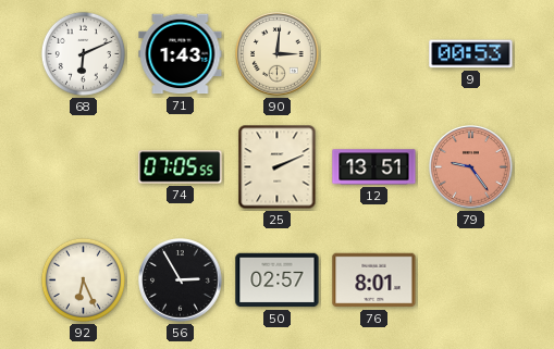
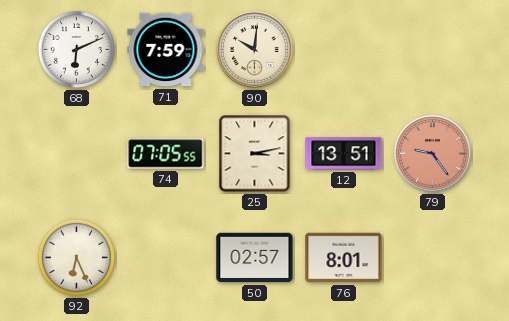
71: 1:43 -> 7:59
90: 3:01 -> 10:01
9: 00:53 -> none
25: 2:11 -> 3:13
56: 2:55 -> none
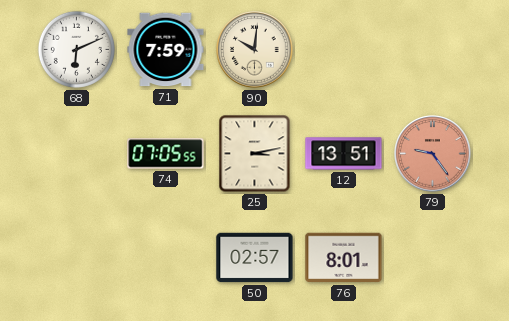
92: 6:26 -> none
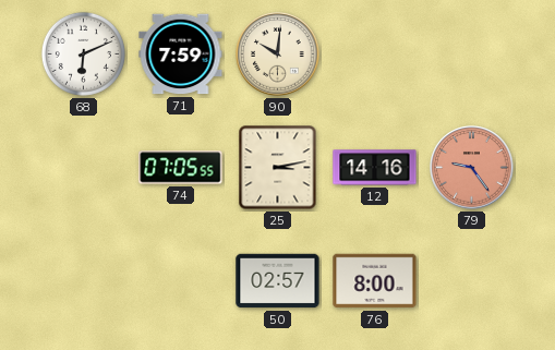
12: 13:51 -> 14:16
76: 8:01 -> 8:00
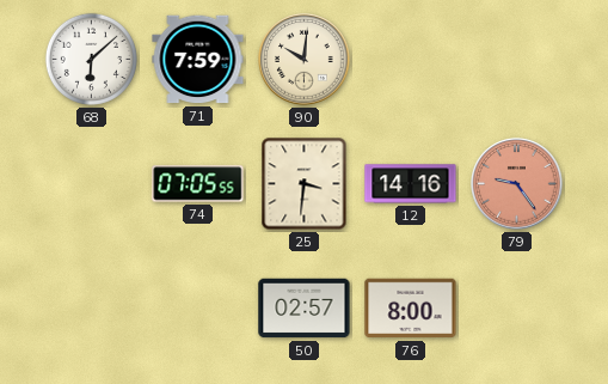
68: 6:11 -> 6:08
25: 3:13 -> 3:31
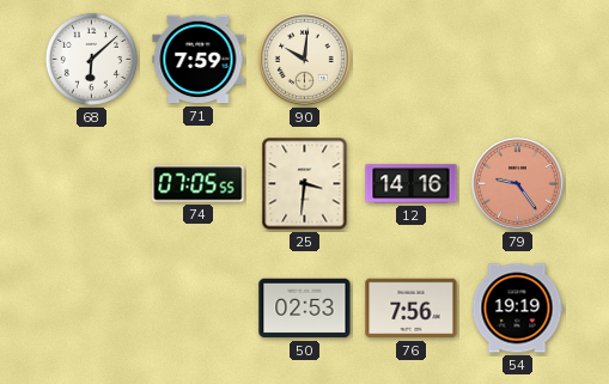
50: 02:57 -> 02:53
76: 8:00 -> 7:56
54: none -> 19:19
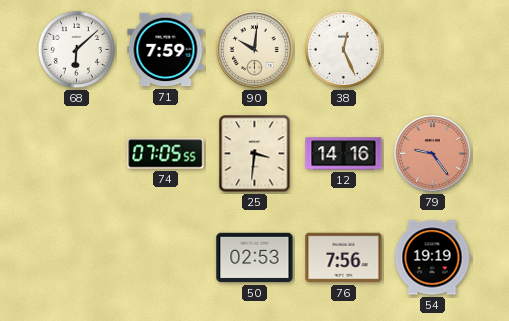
38: none -> 12:26
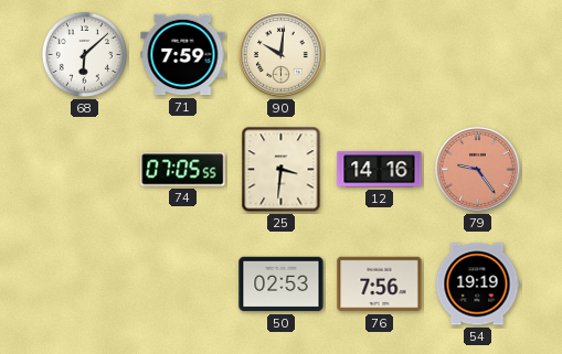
38: 12:26 -> none
